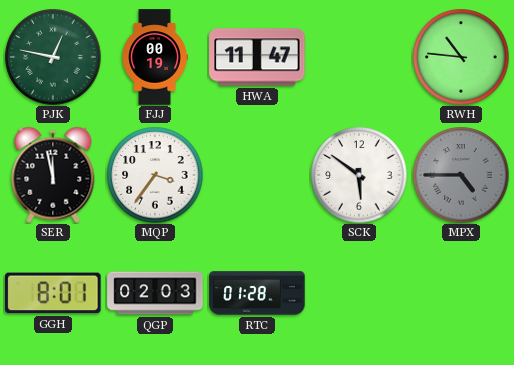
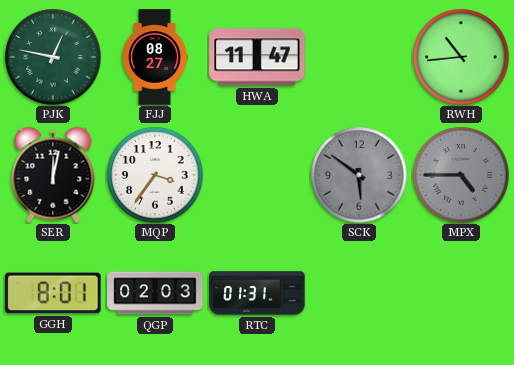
FJJ: 00:19 -> 08:27
RWH: 10:46 -> 10:44
SER: 11:58 -> 12:02
SCK dial: white -> grey
RTC: 01:28 -> 01:31
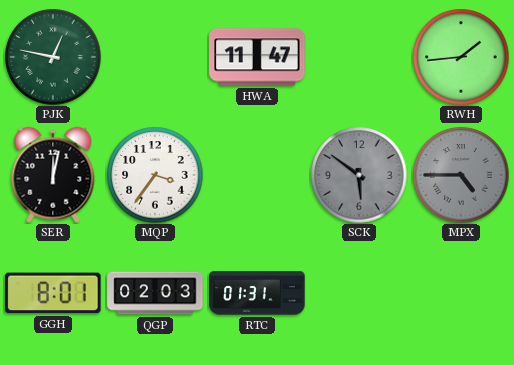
FJJ: 08:27 -> none
RWH: 10:44 -> 1:44
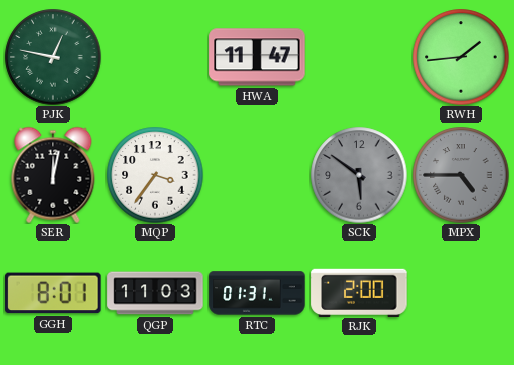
QGP: 02:03 -> 11:03
RJK: none -> 2:00
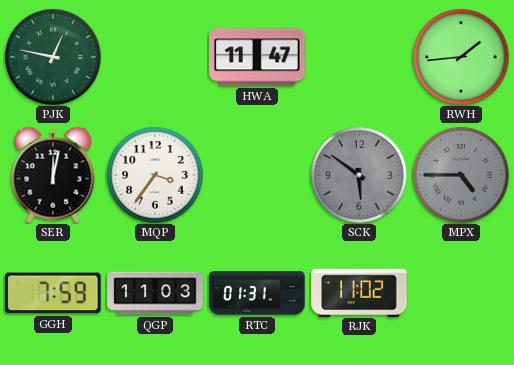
GGH: 8:01 -> 7:59
RJK: 2:00 -> 11:02
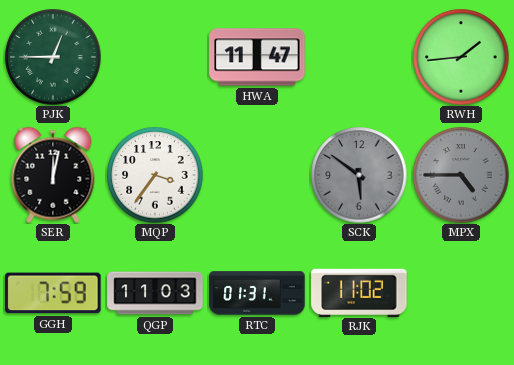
PJK: 12:47 -> 12:45
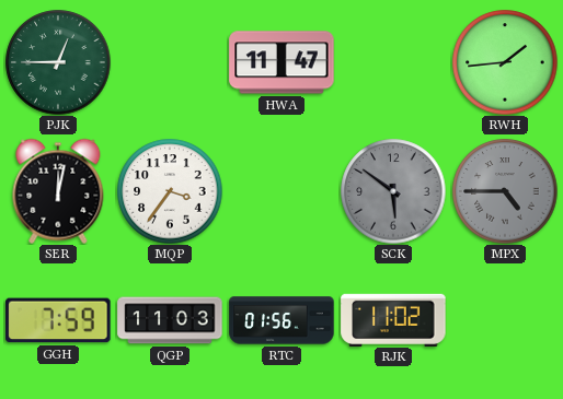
RTC: 01:31 -> 01:56
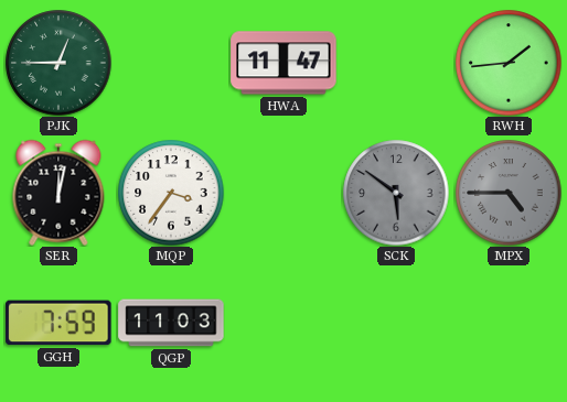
RTC: 01:56 -> none
RJK: 11:02 -> none
